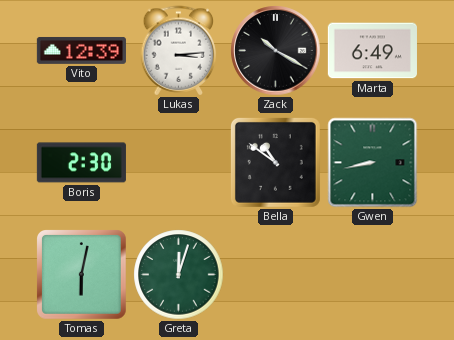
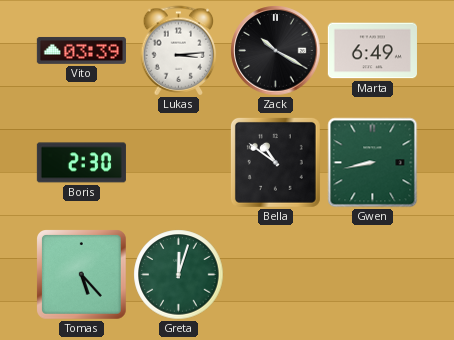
Vito: 12:39 -> 03:39
Tomas: 6:02 -> 5:23
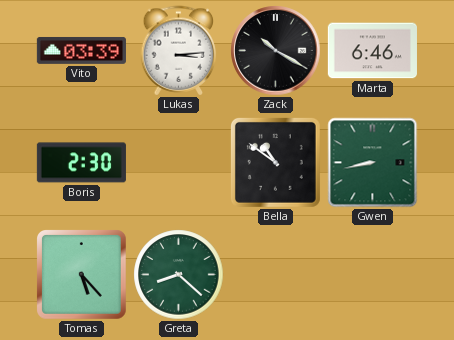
Marta: 6:49 -> 6:46
Greta: 12:03 -> 8:22
